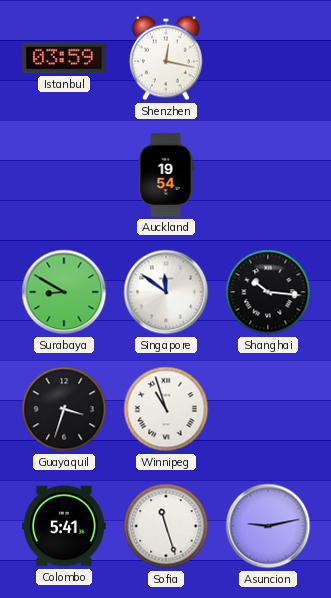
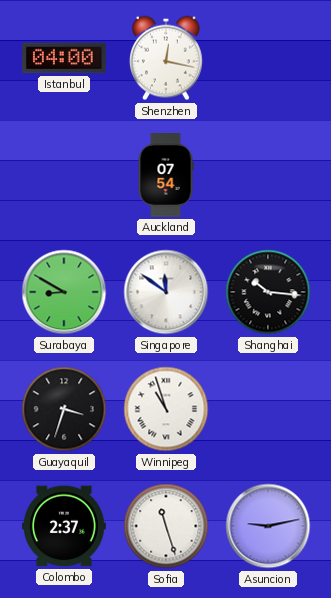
Istanbul: 03:59 -> 04:00
Auckland: 19:54 -> 07:54
Colombo: 5:41 -> 2:37
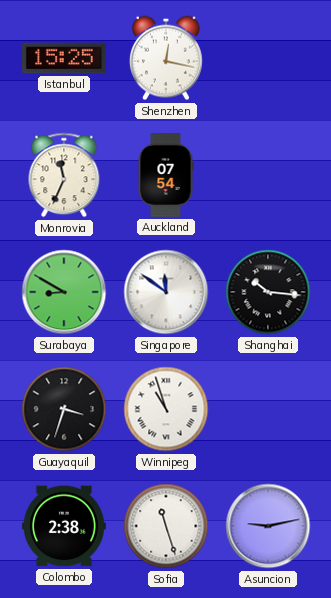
Istanbul: 04:00 -> 15:25
Monrovia: none -> 11:34
Colombo: 2:37 -> 2:38
